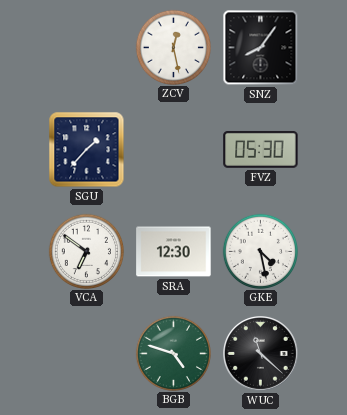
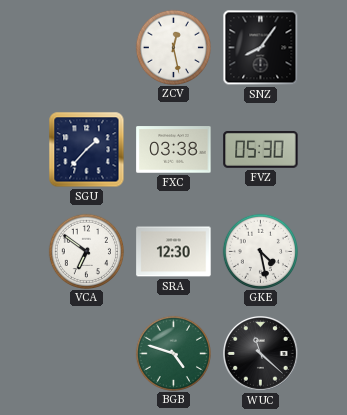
FXC: none -> 03:38
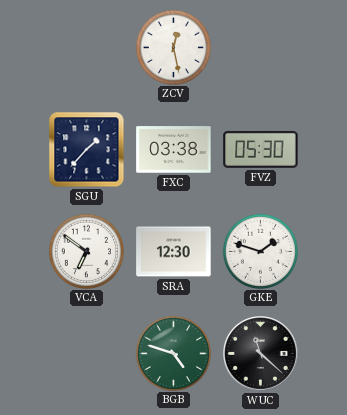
SNZ: 8:06 -> none
GKE: 4:28 -> 1:48
